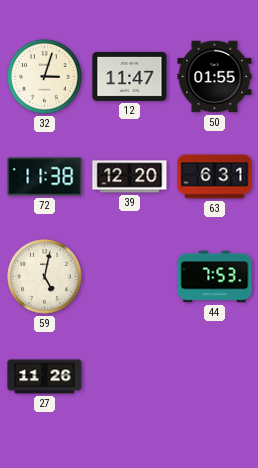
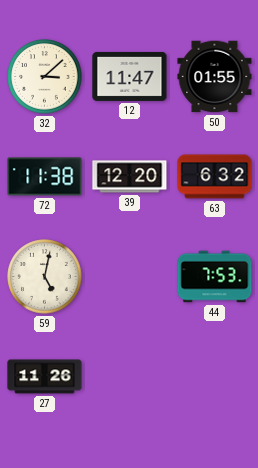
32: 3:03 -> 3:08
63: 6:31 -> 6:32
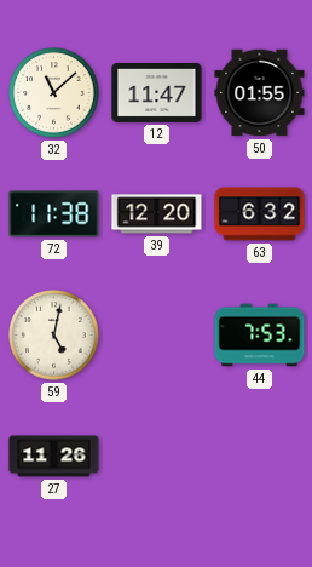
32: 3:08 -> 11:08
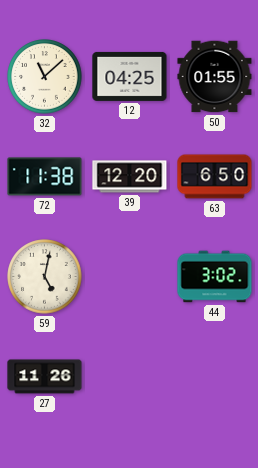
12: 11:47 -> 04:25
63: 6:32 -> 6:50
44: 7:53 -> 3:02
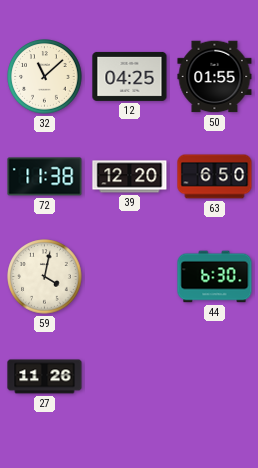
59: 5:02 -> 4:02
44: 3:02 -> 6:30
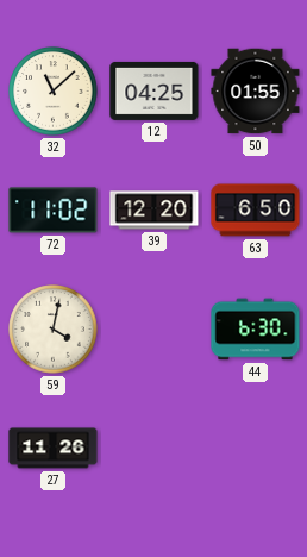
72: 11:38 -> 11:02
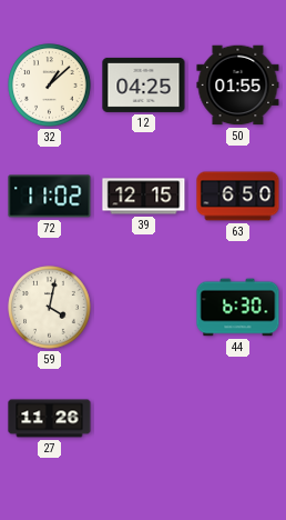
32: 11:08 -> 1:08
39: 12:20 -> 12:15
